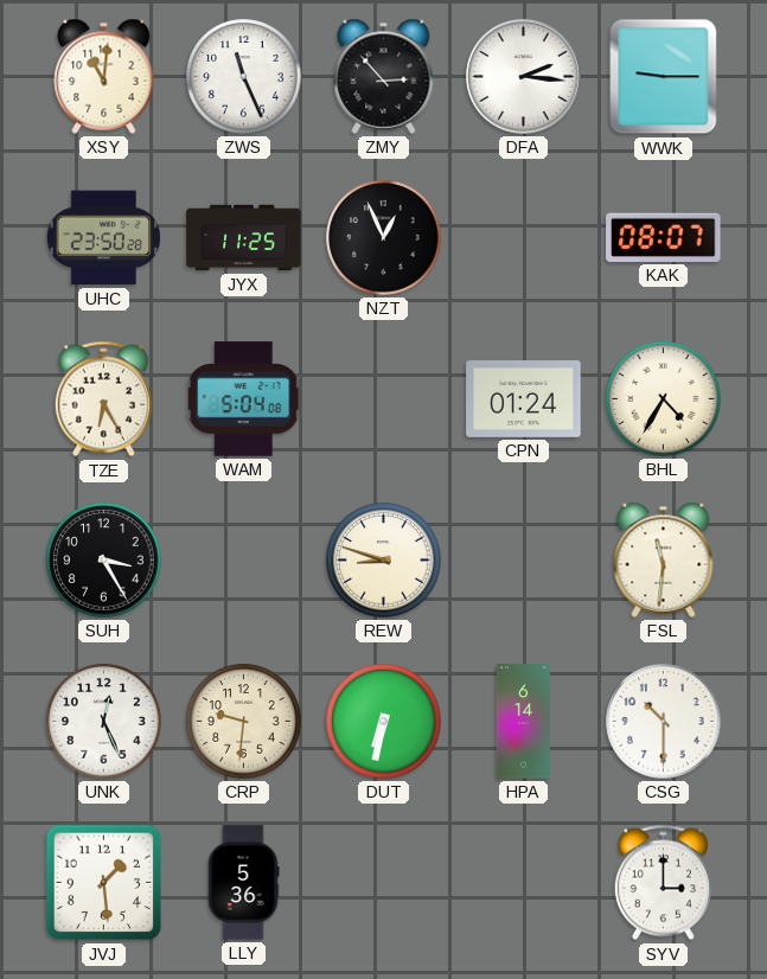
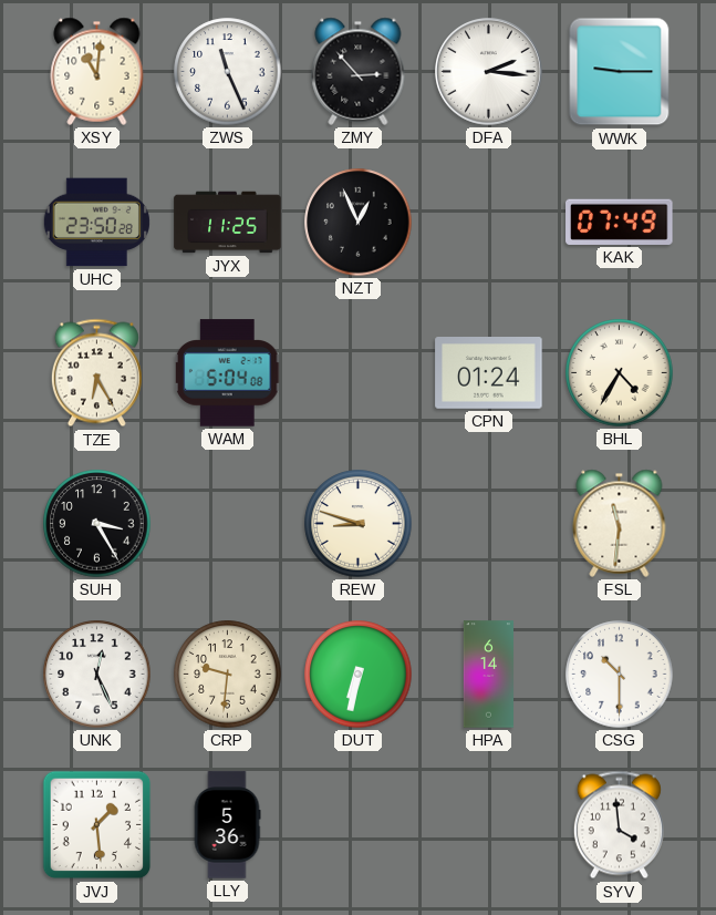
KAK: 08:07 -> 07:49
SYV: 3:00 -> 3:59
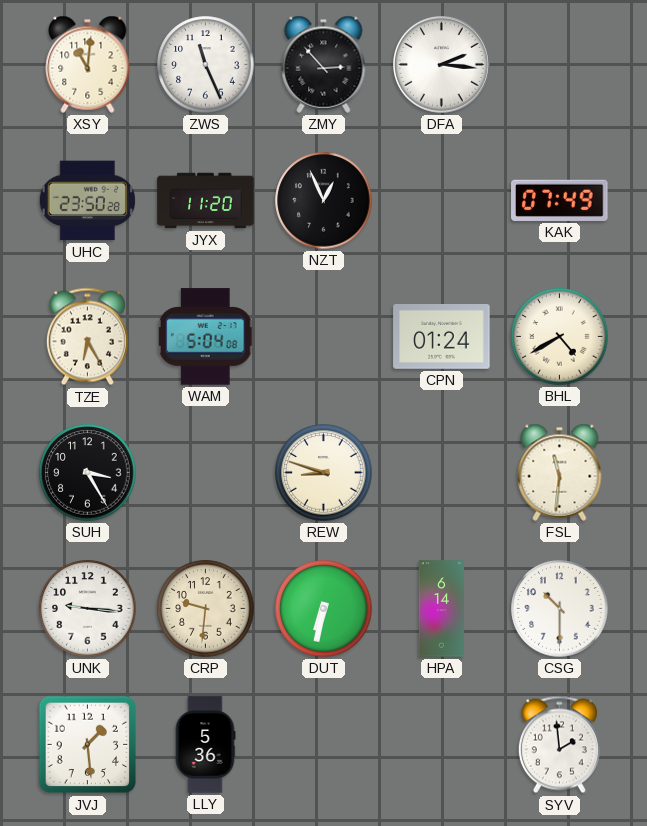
WWK: 9:15 -> none
JYX: 11:25 -> 11:20
BHL: 4:35 -> 4:40
UNK: 12:26 -> 9:16
SYV: 3:59 -> 1:59
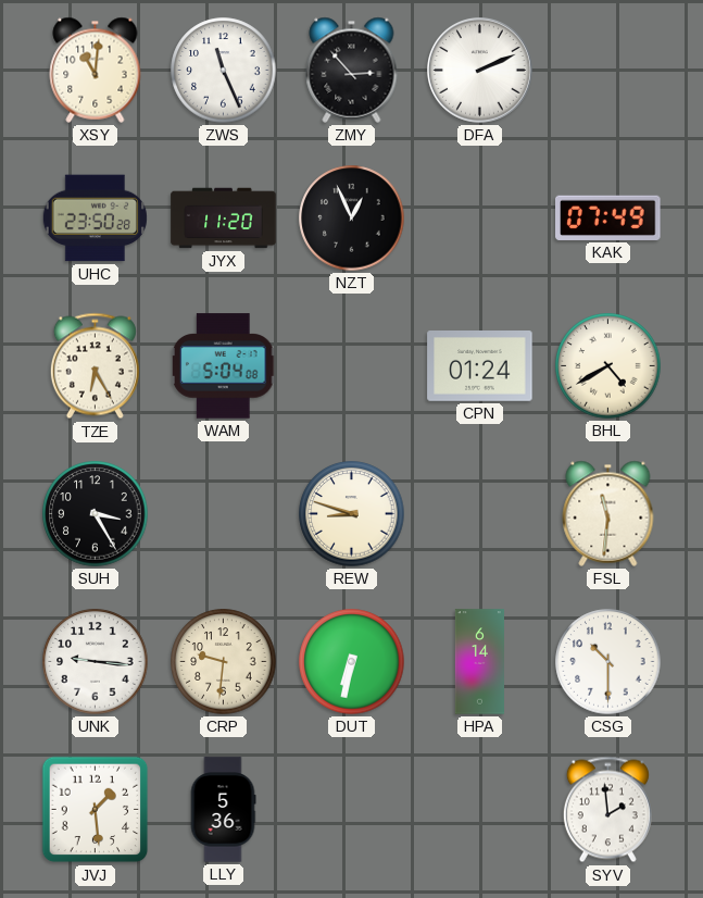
DFA: 2:16 -> 2:11
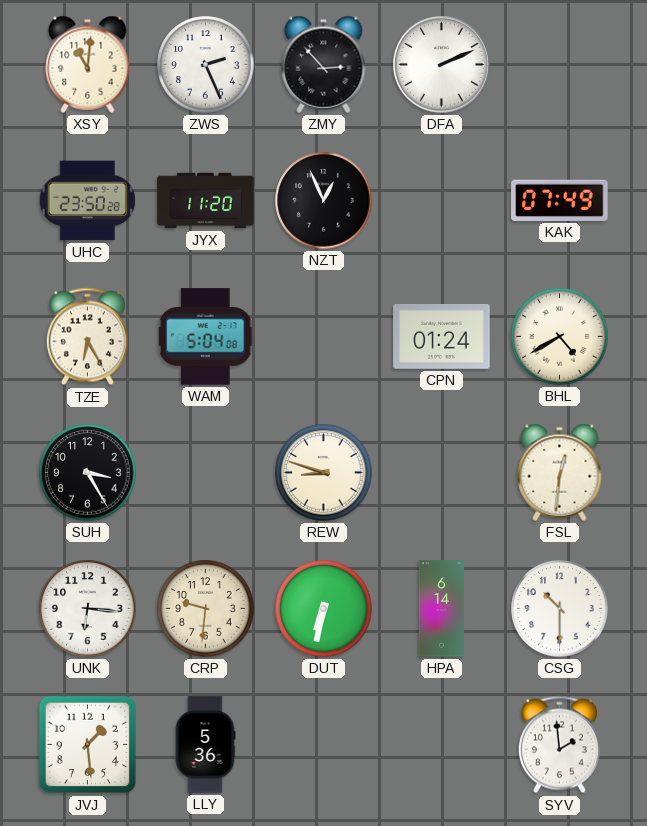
ZWS: 11:26 -> 2:26
FSL: 11:31 -> 12:31
UNK: 9:16 -> 6:16
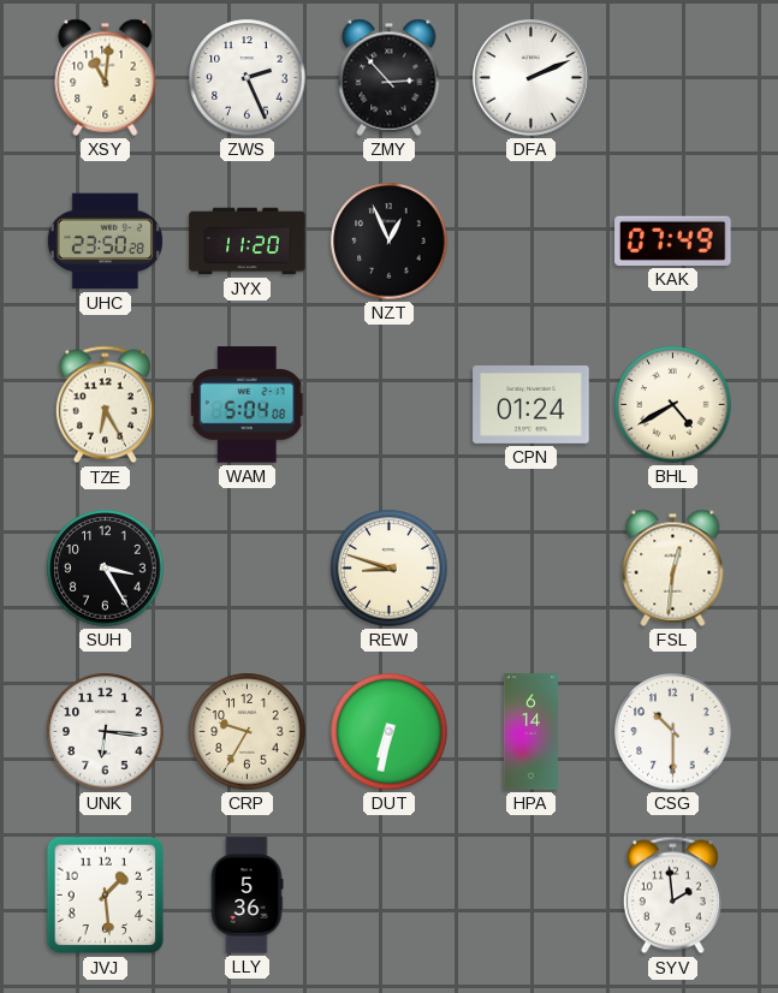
CRP: 9:31 -> 9:35
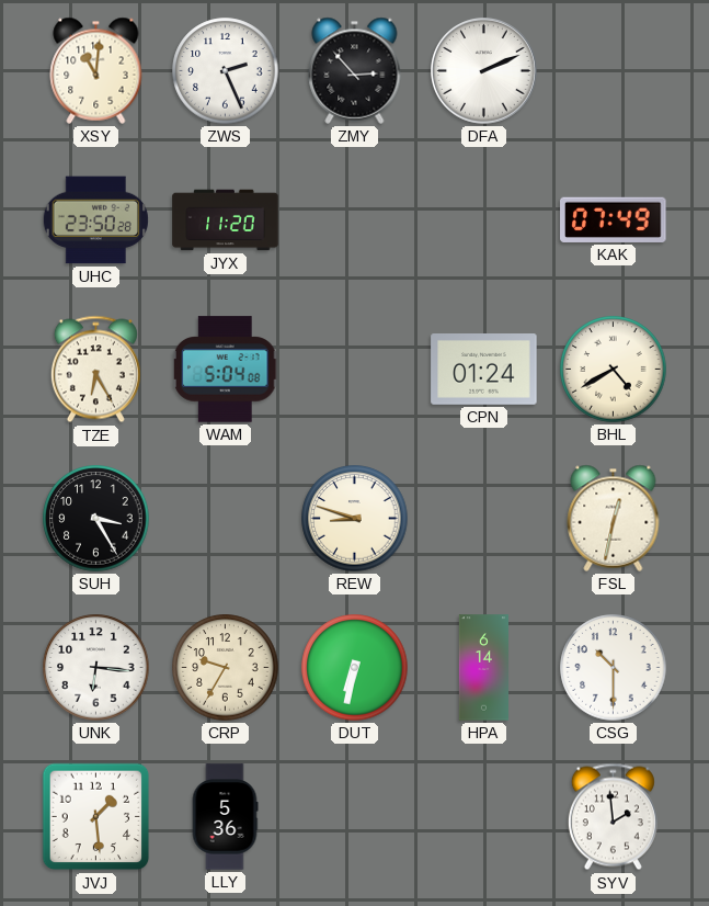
NZT: 12:56 -> none
FSL: 12:31 -> 12:32
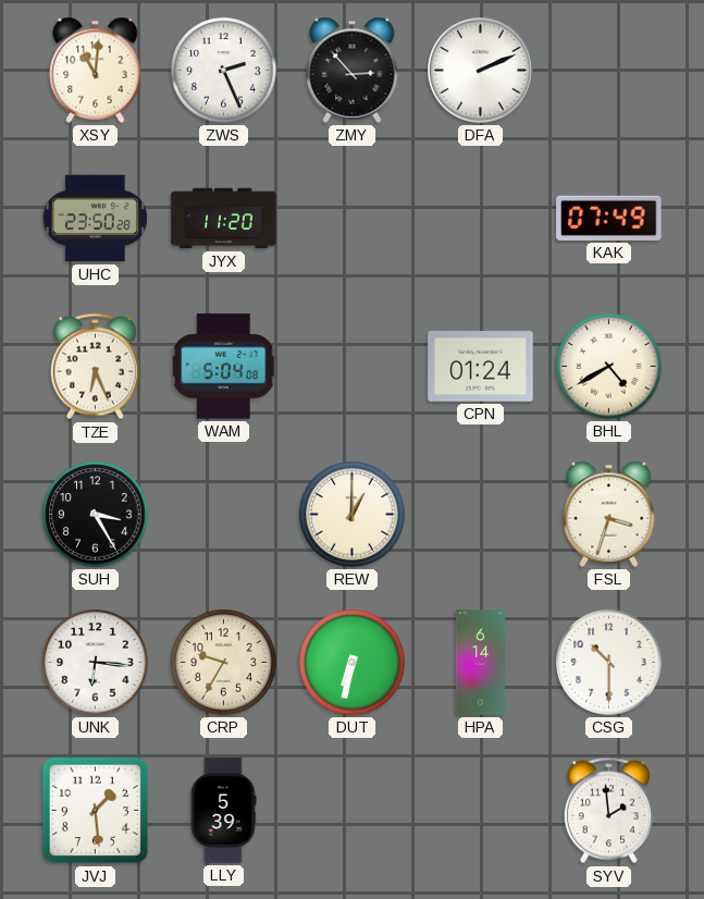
TZE: 6:25 -> 6:26
REW: 8:48 -> 1:00
FSL: 12:32 -> 3:33
LLY: 5:36 -> 5:39
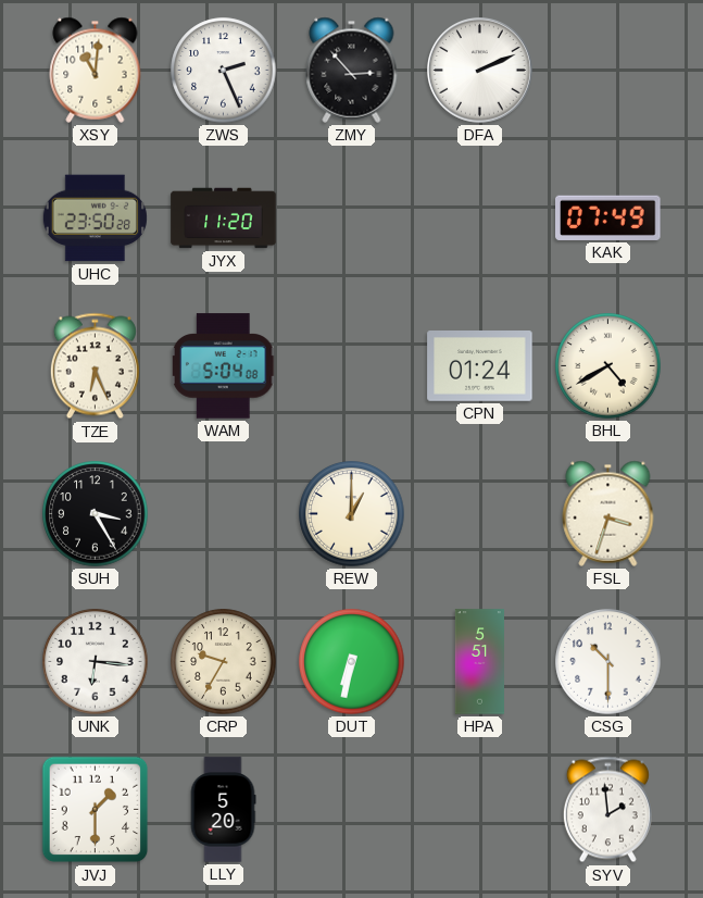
HPA: 6:14 -> 5:51
JVJ: 1:29 -> 1:30
LLY: 5:39 -> 5:20
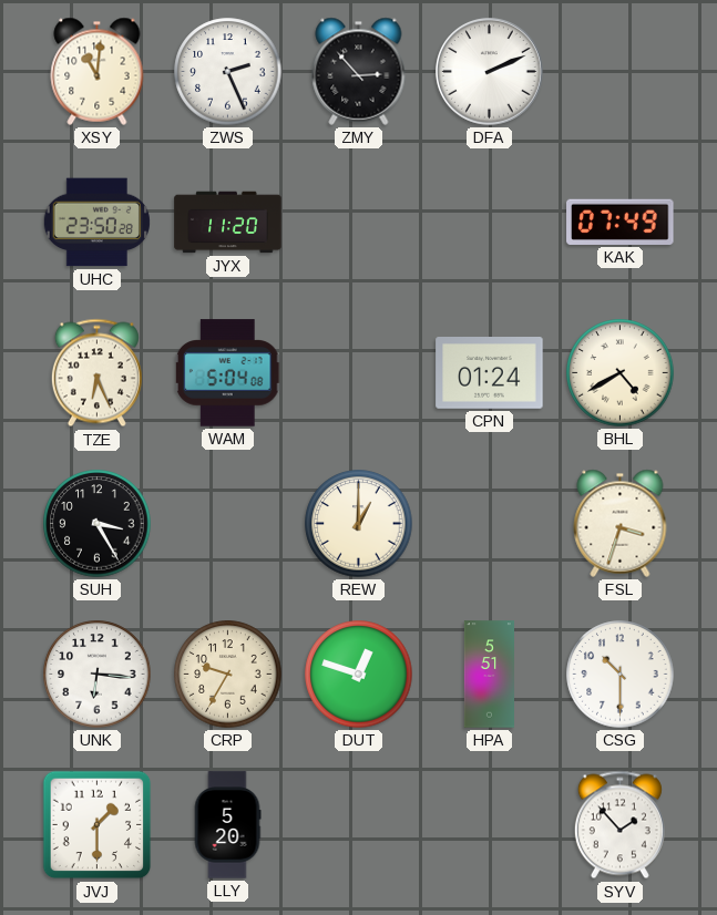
DUT: 6:32 -> 12:48
SYV: 1:59 -> 1:53
